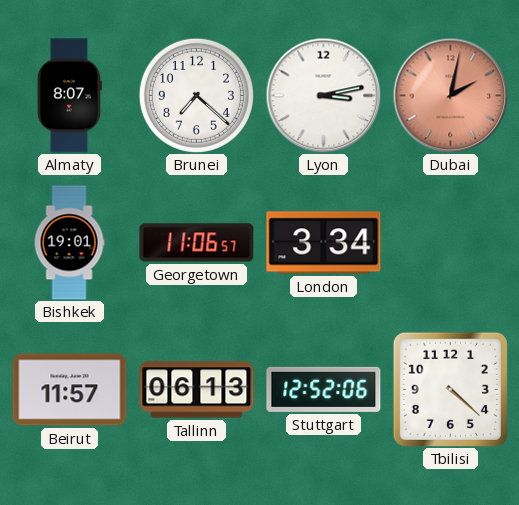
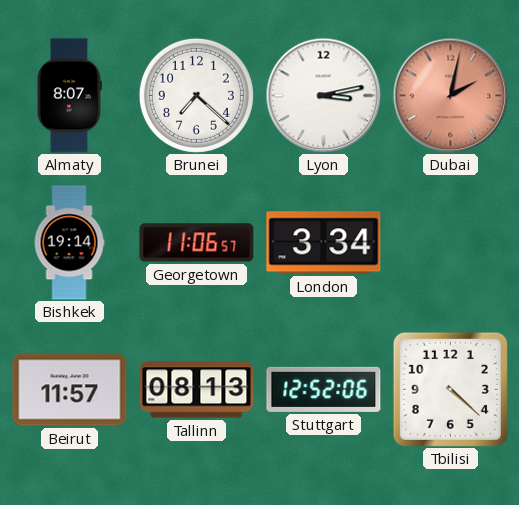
Bishkek: 19:01 -> 19:14
Tallinn: 06:13 -> 08:13
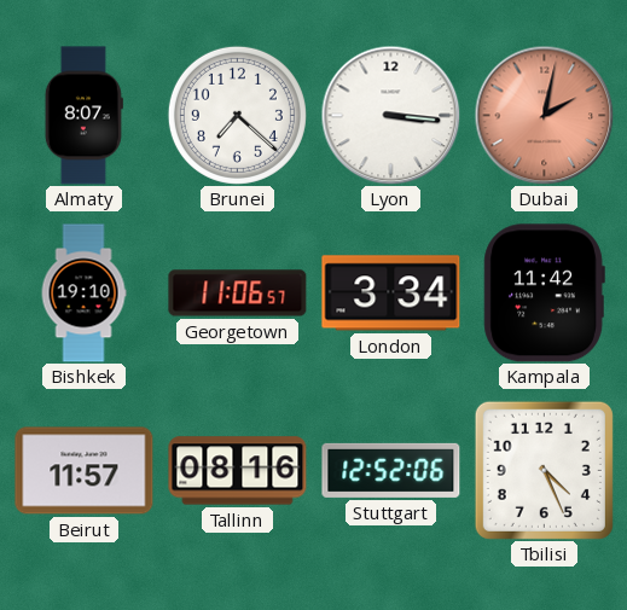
Lyon: 3:13 -> 3:16
Bishkek: 19:14 -> 19:10
Kampala: none -> 11:42
Tallinn: 08:13 -> 08:16
Tbilisi: 4:22 -> 4:26
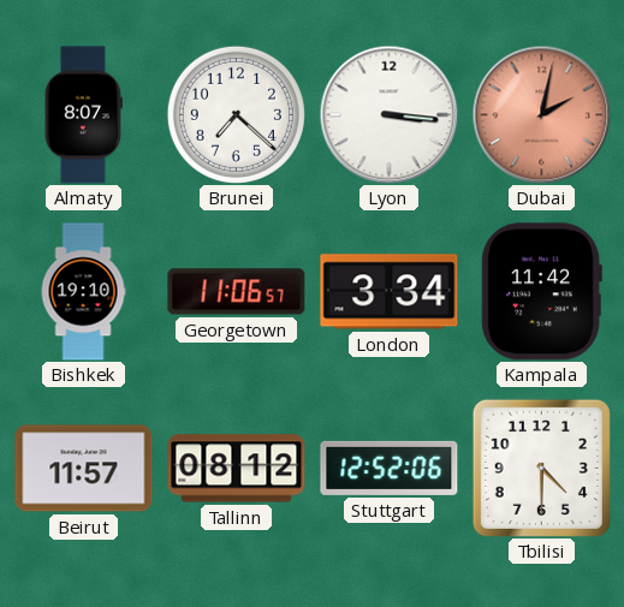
Tallinn: 08:16 -> 08:12
Tbilisi: 4:26 -> 4:30
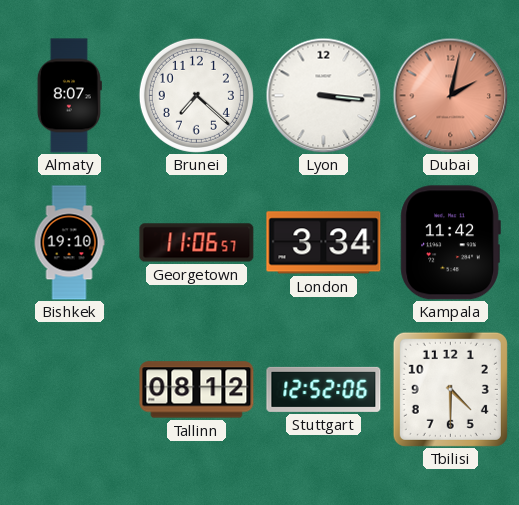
Beirut: 11:57 -> none
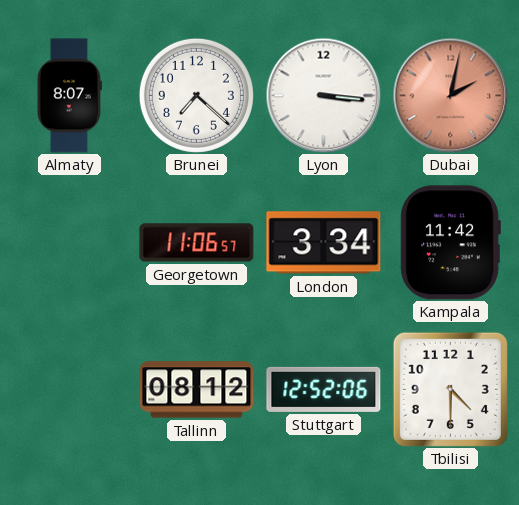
Bishkek: 19:10 -> none
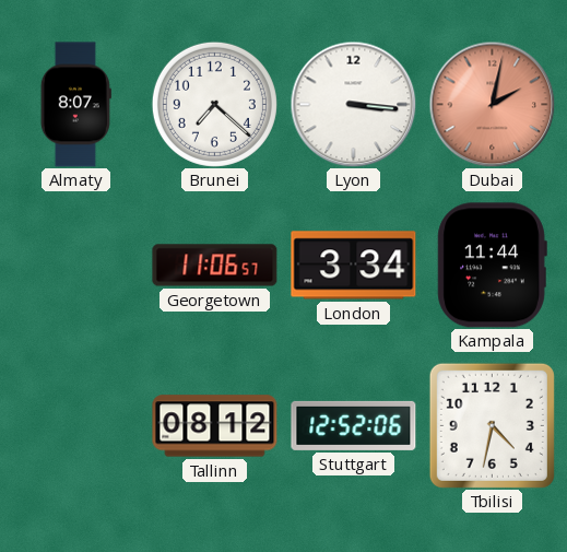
Kampala: 11:42 -> 11:44
Tbilisi: 4:30 -> 4:32
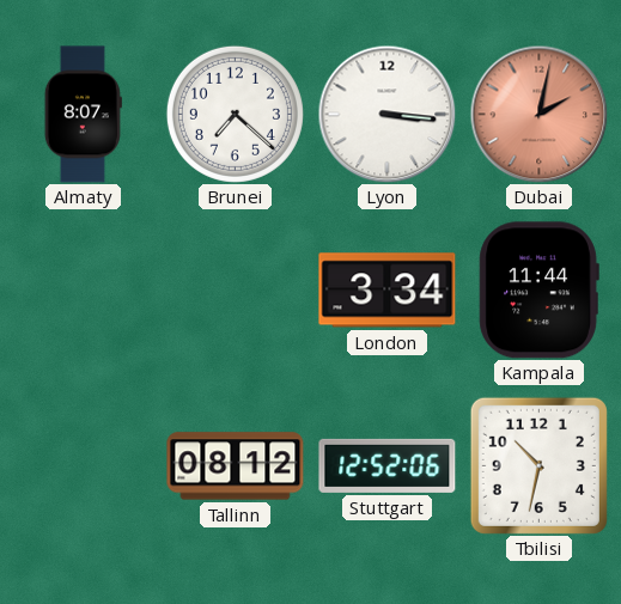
Georgetown: 11:06 -> none
Tbilisi: 4:32 -> 10:32
